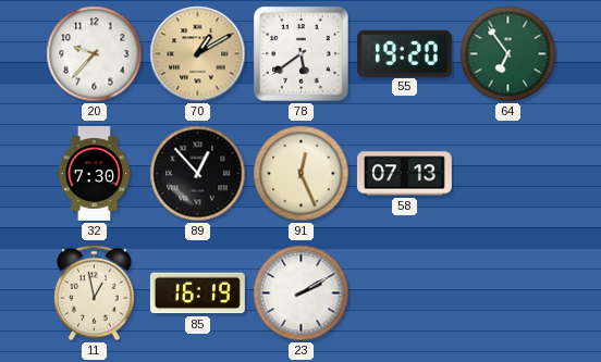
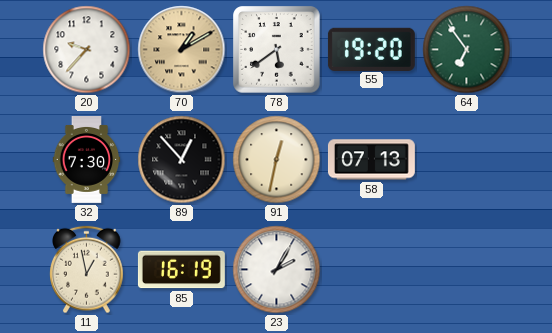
91: 12:26 -> 12:32
23: 2:10 -> 2:05
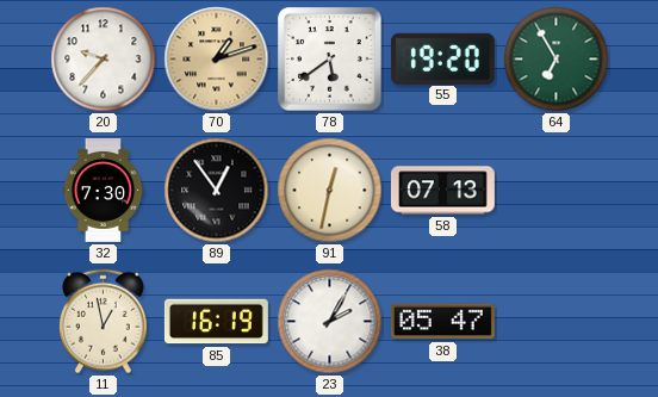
70: 1:10 -> 1:12
64: 6:54 -> 6:55
89: 12:53 -> 12:54
38: none -> 05:47
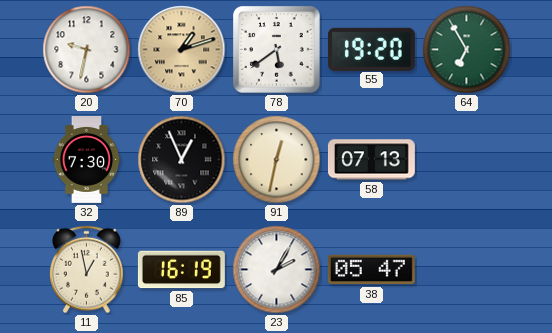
20: 9:37 -> 9:32
89: 12:54 -> 12:56
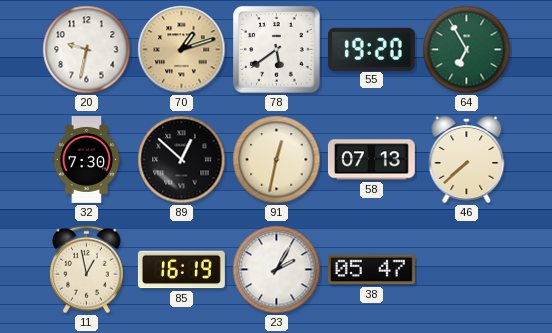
89: 12:56 -> 12:52
46: none -> 7:38
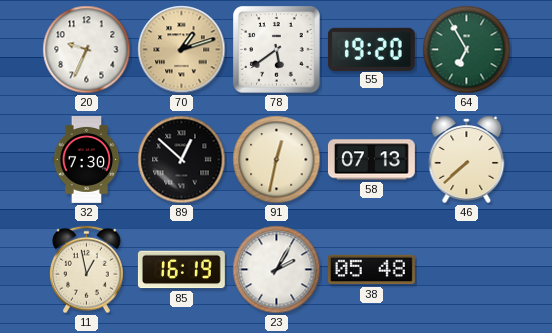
20: 9:32 -> 9:34
38: 05:47 -> 05:48
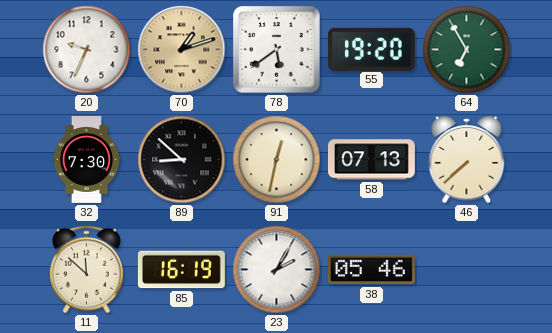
89: 12:52 -> 8:52
11: 12:58 -> 11:52
38: 05:48 -> 05:46
